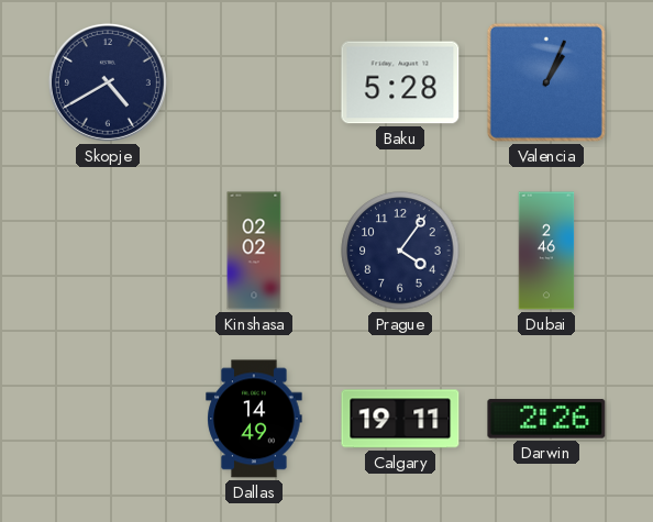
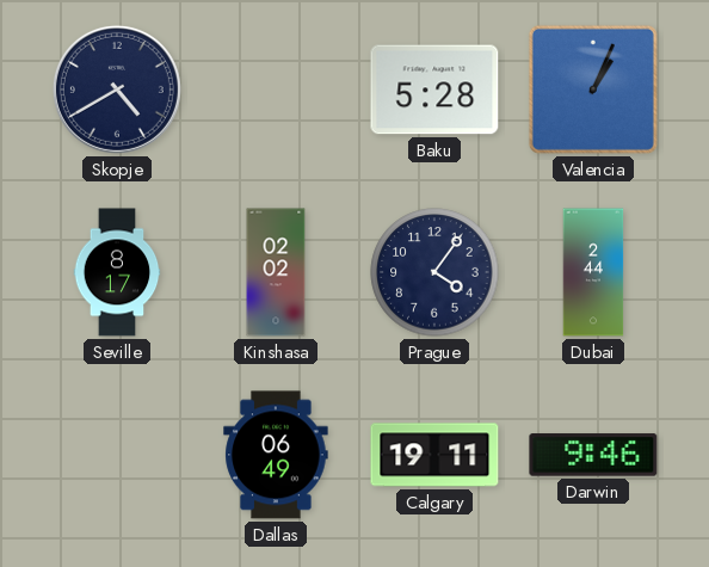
Seville: none -> 8:17
Dubai: 2:46 -> 2:44
Dallas: 14:49 -> 06:49
Darwin: 2:26 -> 9:46
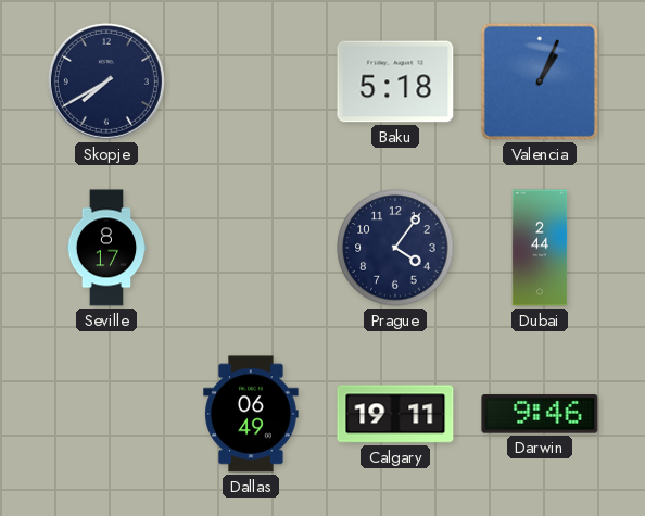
Skopje: 4:40 -> 7:40
Baku: 5:28 -> 5:18
Kinshasa: 02:02 -> none
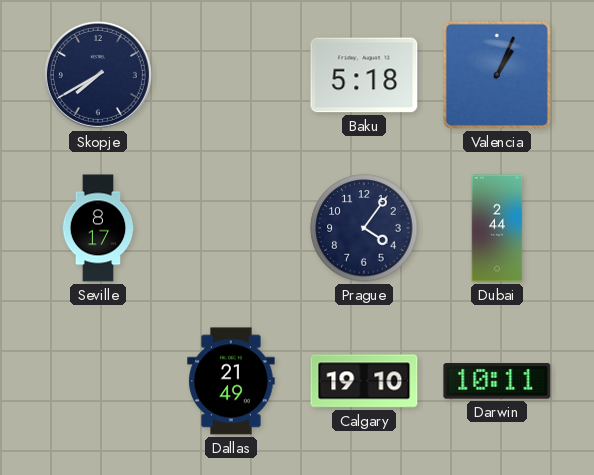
Dallas: 06:49 -> 21:49
Calgary: 19:11 -> 19:10
Darwin: 9:46 -> 10:11
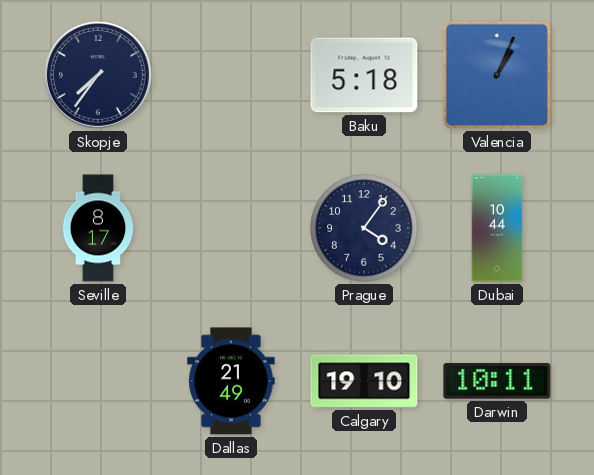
Skopje: 7:40 -> 7:36
Dubai: 2:44 -> 10:44
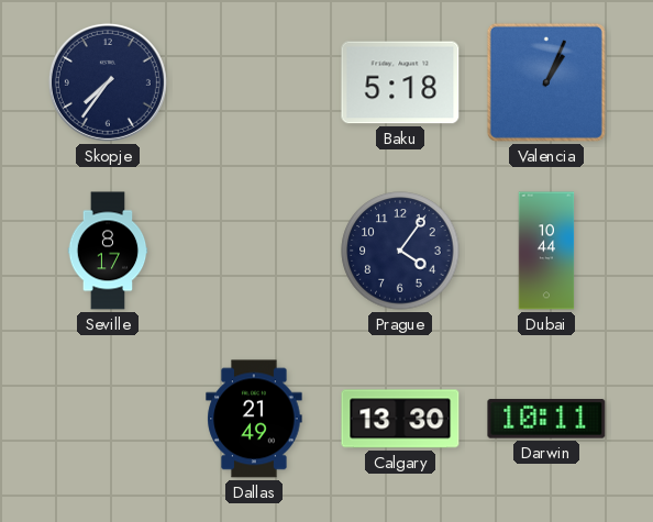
Calgary: 19:10 -> 13:30
